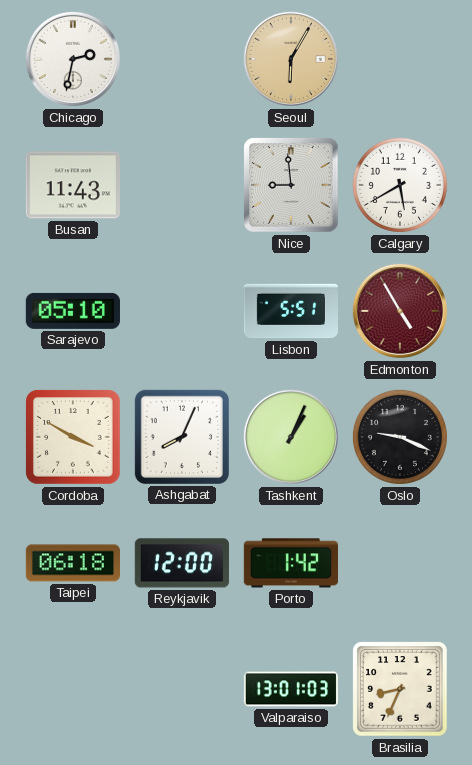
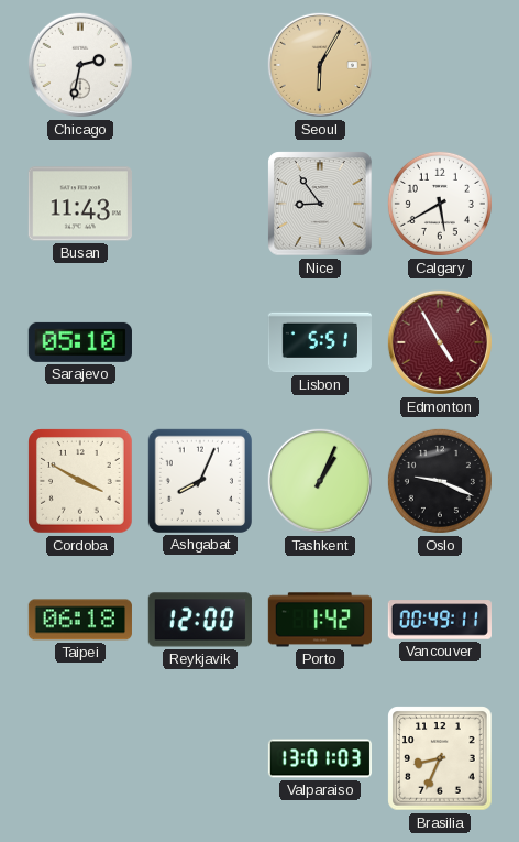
Nice: 8:59 -> 8:54
Vancouver: none -> 00:49
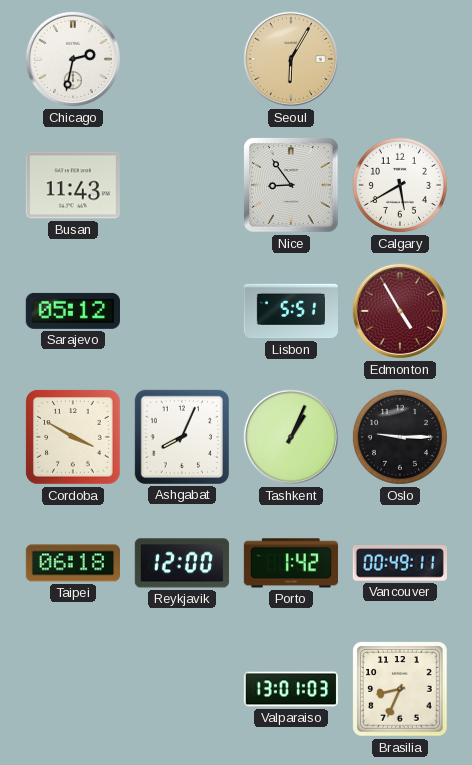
Sarajevo: 05:10 -> 05:12
Oslo: 9:19 -> 9:15
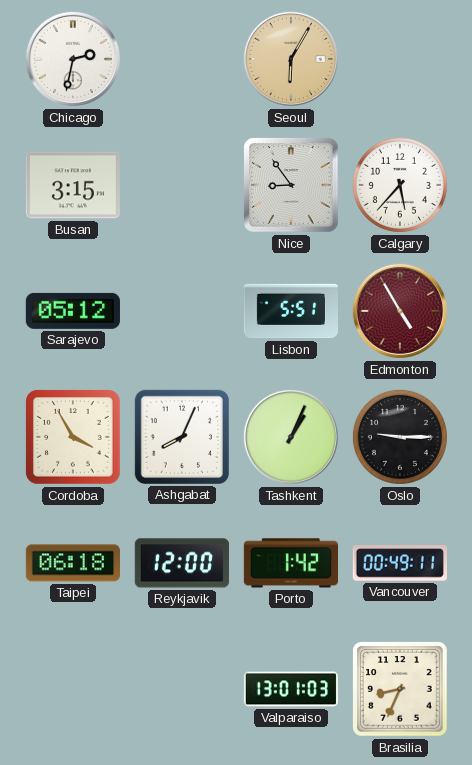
Busan: 11:43 -> 3:15
Calgary: 5:40 -> 5:37
Cordoba: 3:50 -> 3:55
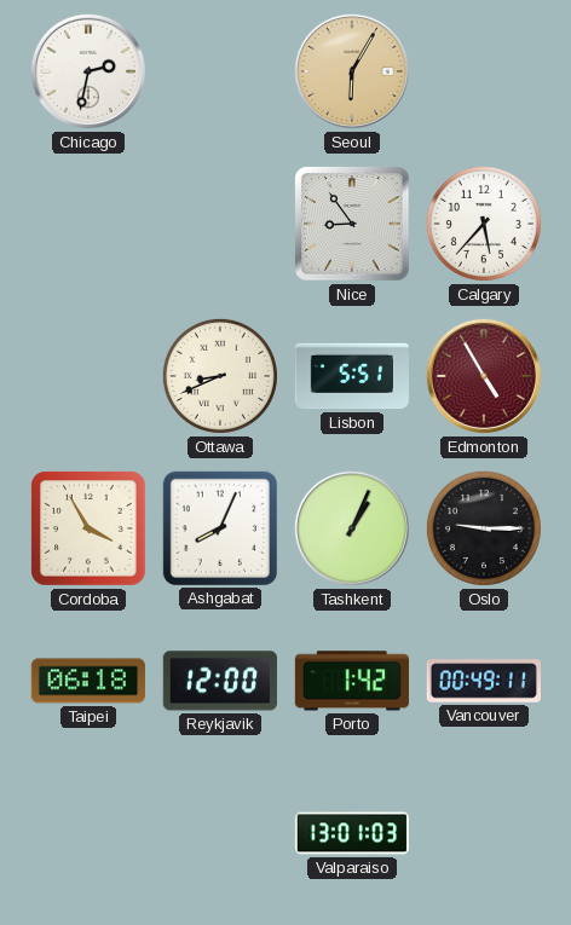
Busan: 3:15 -> none
Sarajevo: 05:12 -> none
Ottawa: none -> 8:41
Brasilia: 8:34 -> none
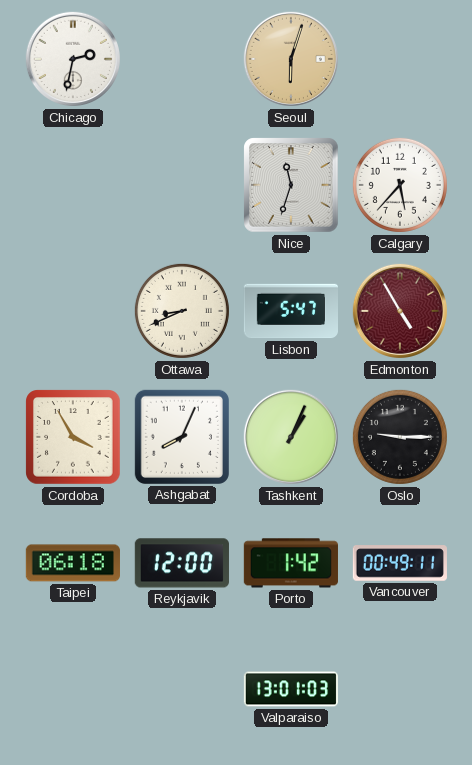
Seoul: 6:05 -> 6:03
Nice: 8:54 -> 11:33
Lisbon: 5:51 -> 5:47
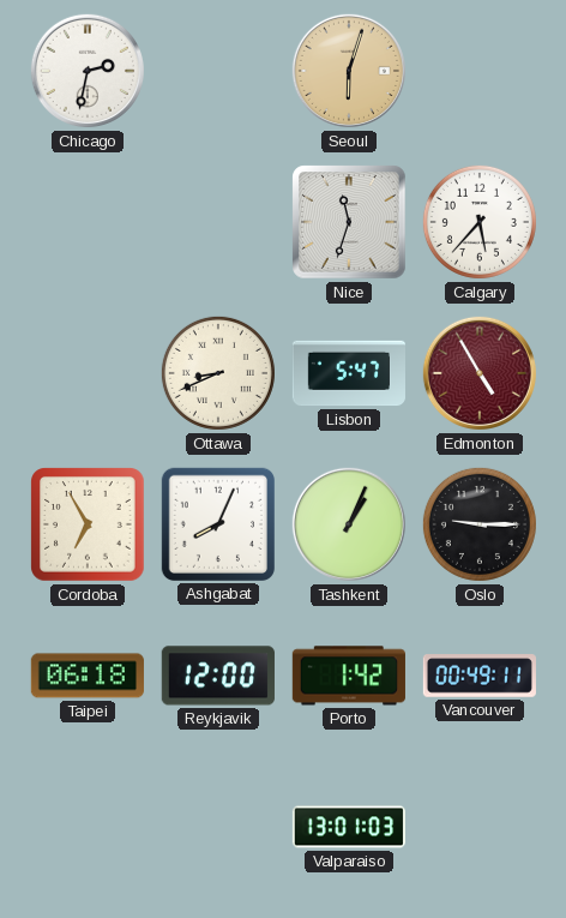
Cordoba: 3:55 -> 6:55
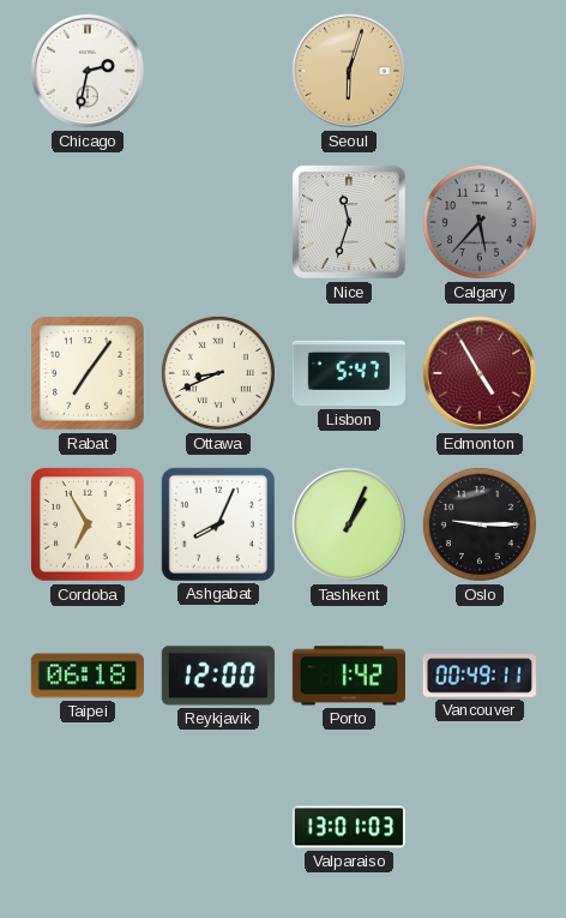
Calgary dial: white -> grey
Rabat: none -> 7:06
